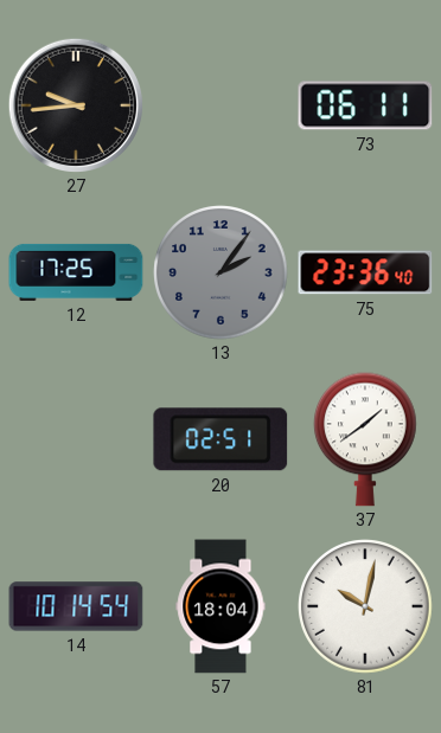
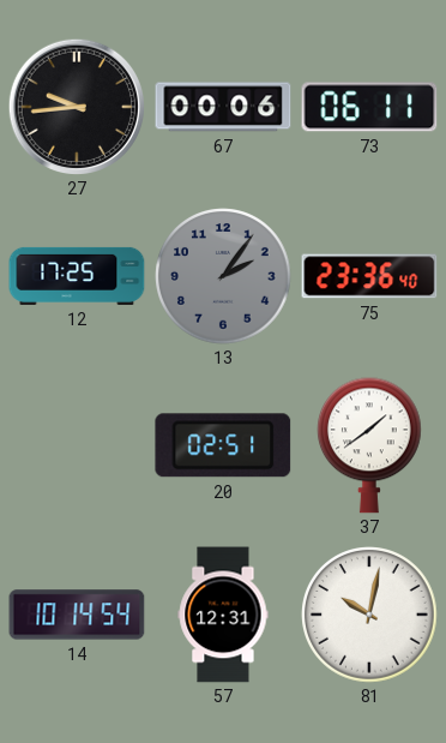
67: none -> 00:06
57: 18:04 -> 12:31
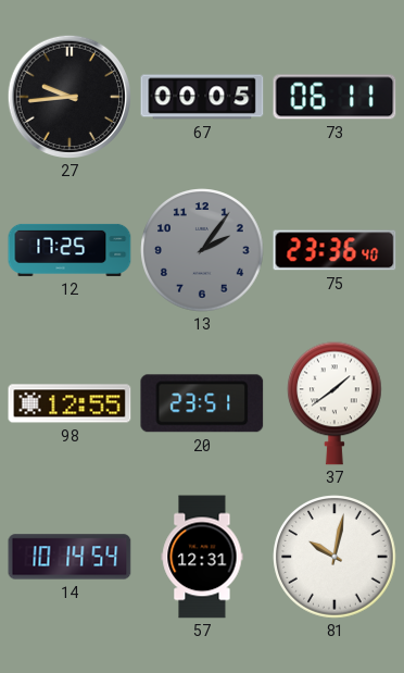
67: 00:06 -> 00:05
98: none -> 12:55
20: 02:51 -> 23:51
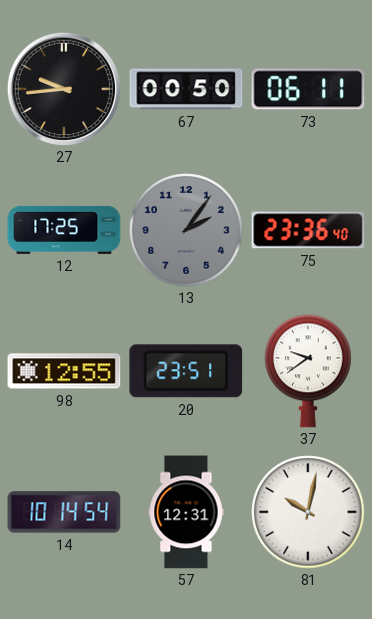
67: 00:05 -> 00:50
37: 1:39 -> 9:39
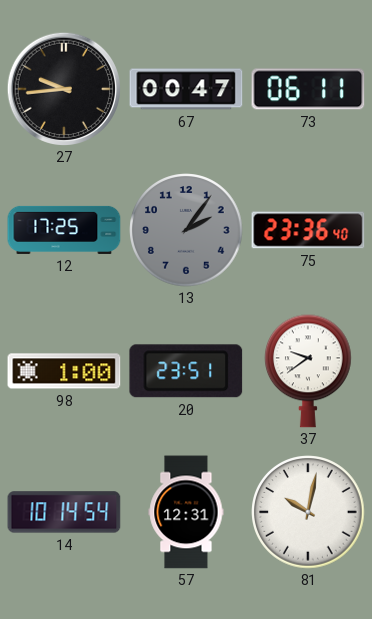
67: 00:50 -> 00:47
98: 12:55 -> 1:00
